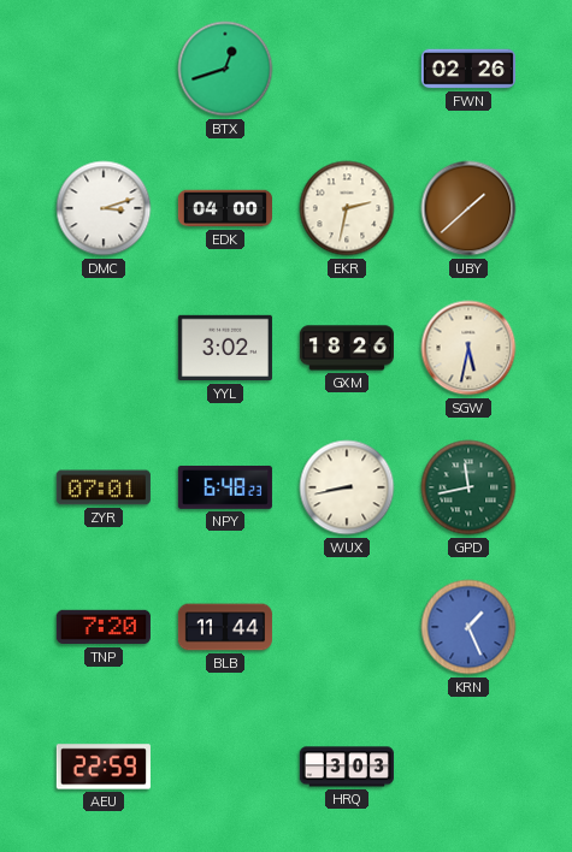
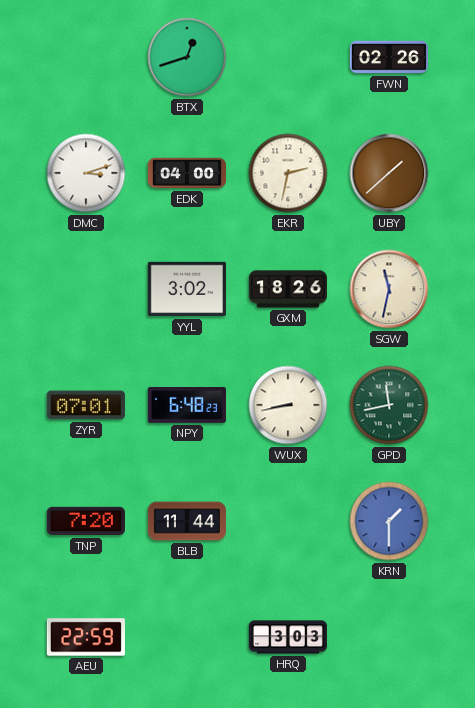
SGW: 5:32 -> 11:32
KRN: 1:26 -> 1:30
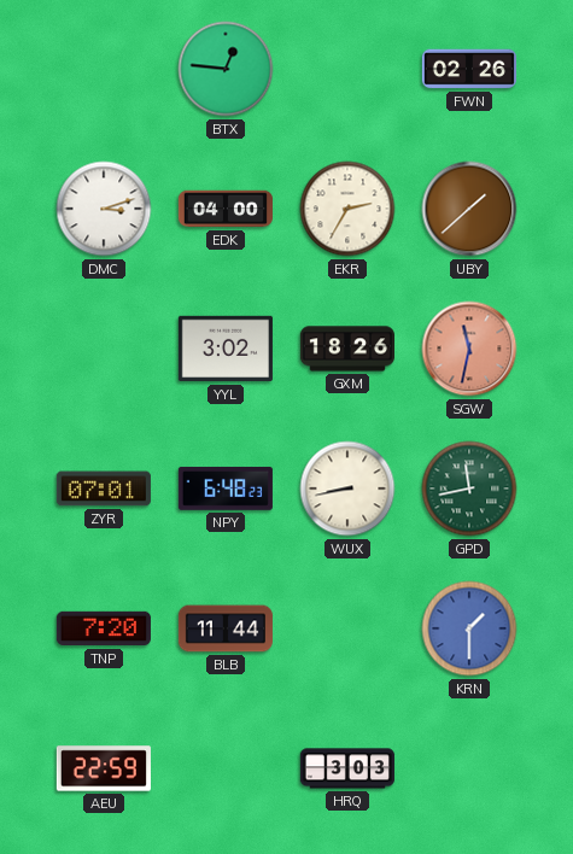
BTX: 12:42 -> 12:46
EKR: 2:32 -> 2:35
SGW dial: cream -> salmon
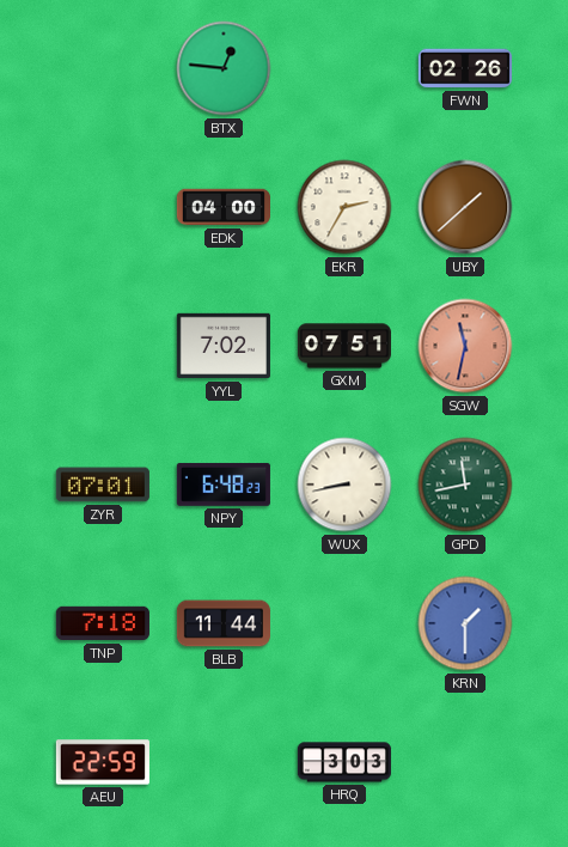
DMC: 3:12 -> none
YYL: 3:02 -> 7:02
GXM: 18:26 -> 07:51
TNP: 7:20 -> 7:18
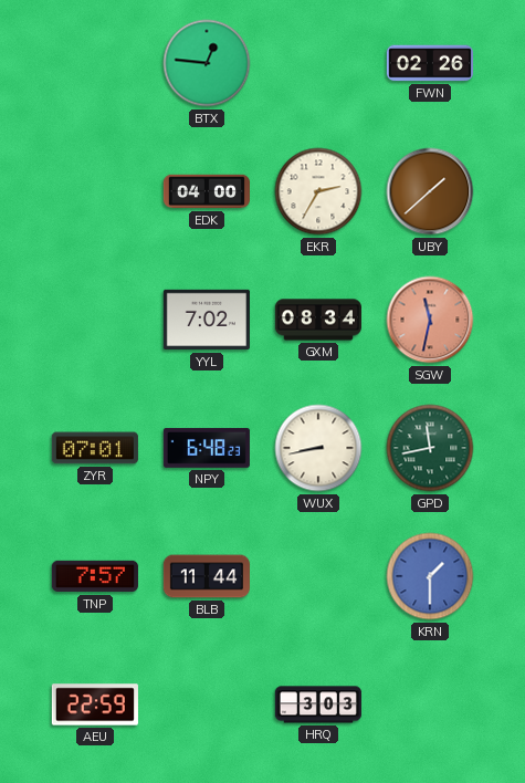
GXM: 07:51 -> 08:34
TNP: 7:18 -> 7:57
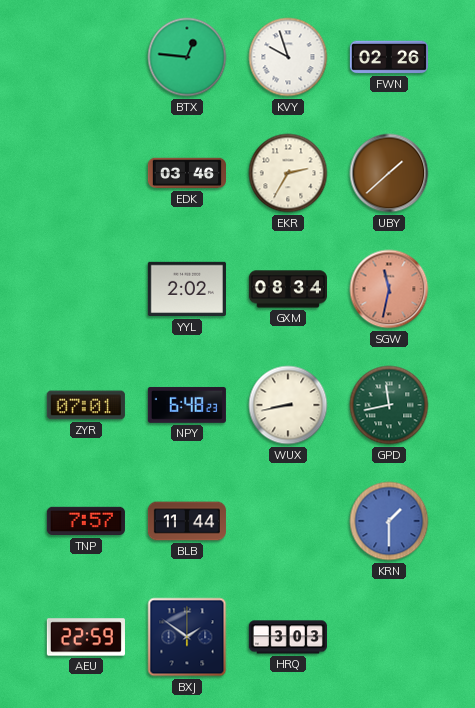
KVY: none -> 9:57
EDK: 04:00 -> 03:46
YYL: 7:02 -> 2:02
BXJ: none -> 1:51
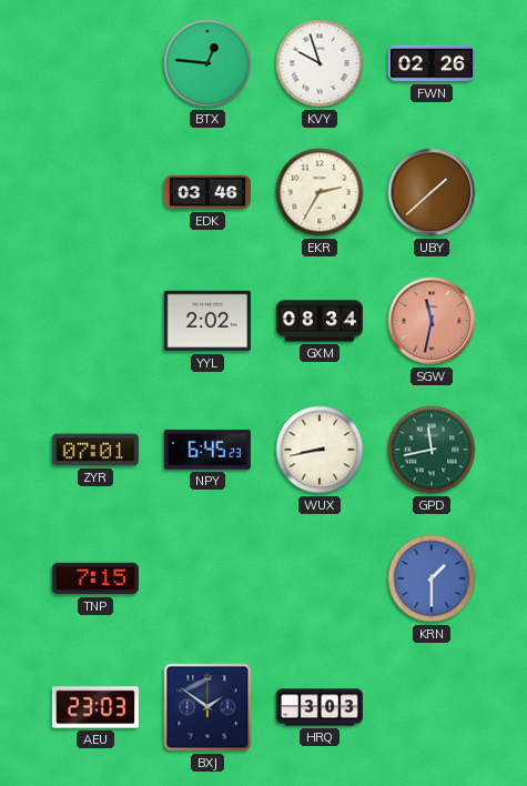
NPY: 6:48 -> 6:45
TNP: 7:57 -> 7:15
BLB: 11:44 -> none
AEU: 22:59 -> 23:03
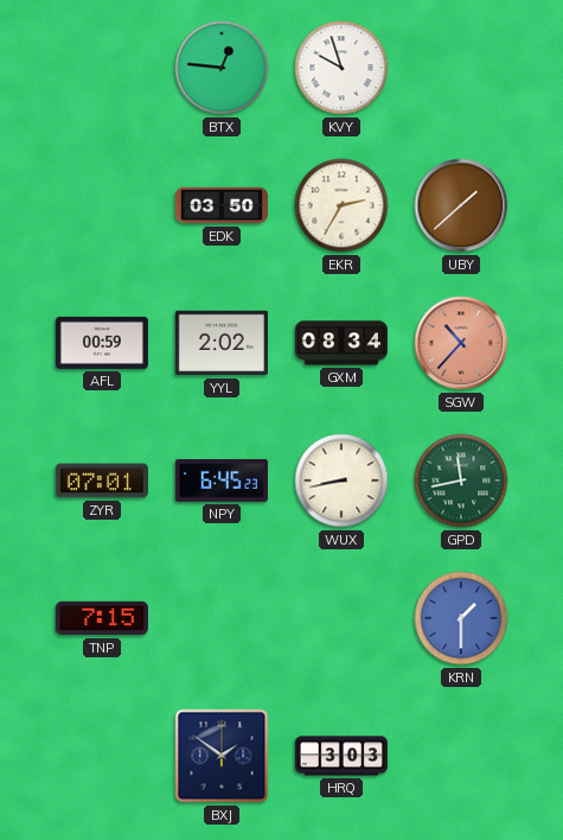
FWN: 02:26 -> none
EDK: 03:46 -> 03:50
AFL: none -> 00:59
SGW: 11:32 -> 10:37
AEU: 23:03 -> none
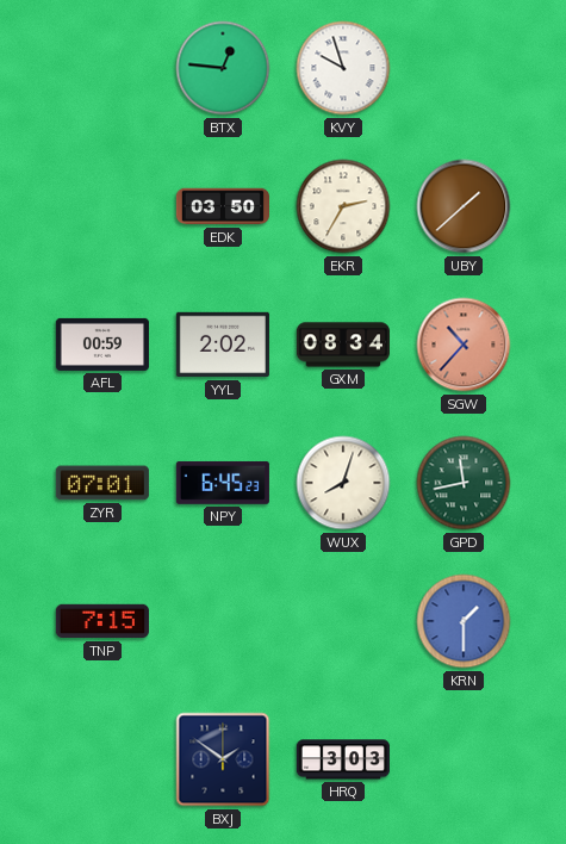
WUX: 8:43 -> 8:03
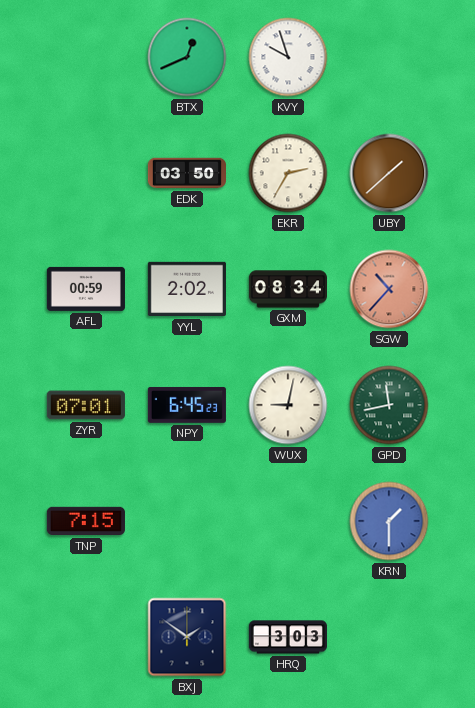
BTX: 12:46 -> 12:41
WUX: 8:03 -> 9:02
